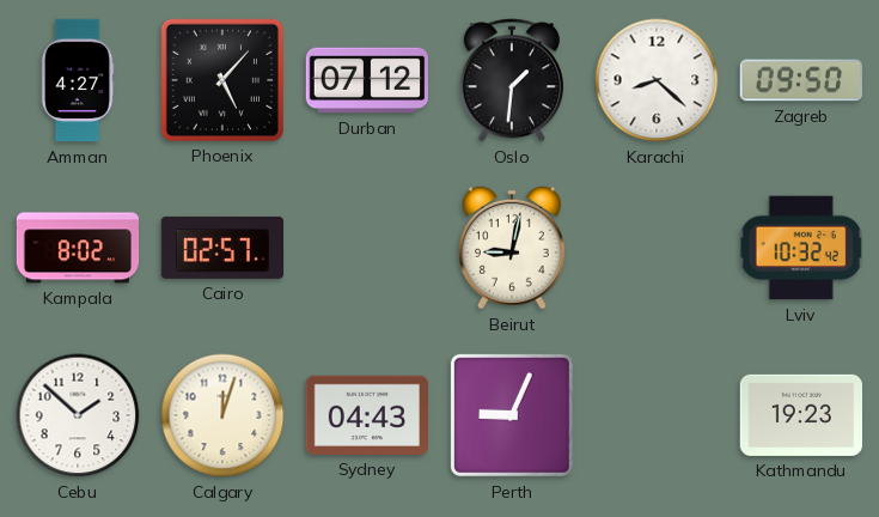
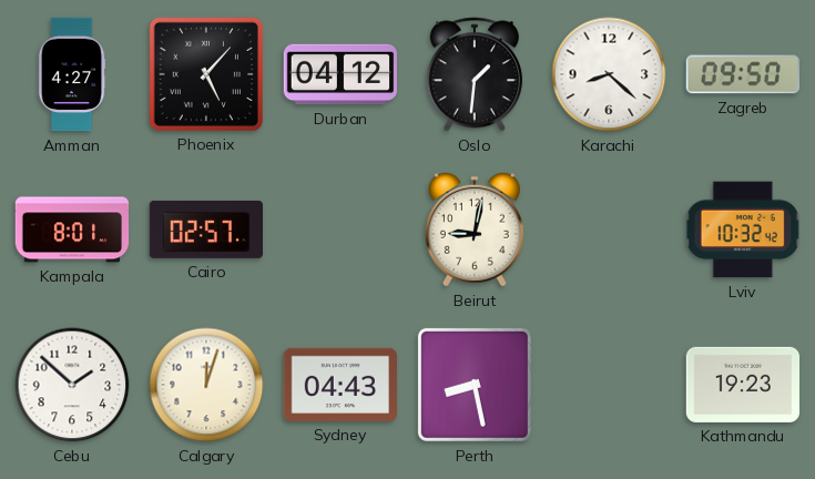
Durban: 07:12 -> 04:12
Kampala: 8:02 -> 8:01
Perth: 9:04 -> 8:28
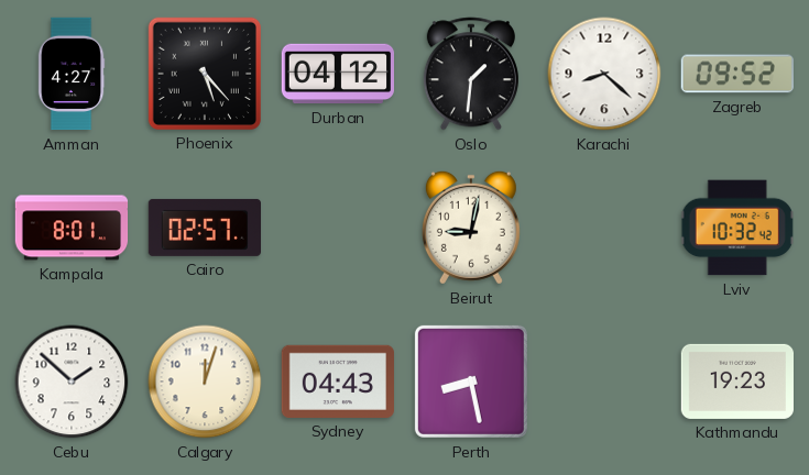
Phoenix: 5:07 -> 5:23
Zagreb: 09:50 -> 09:52
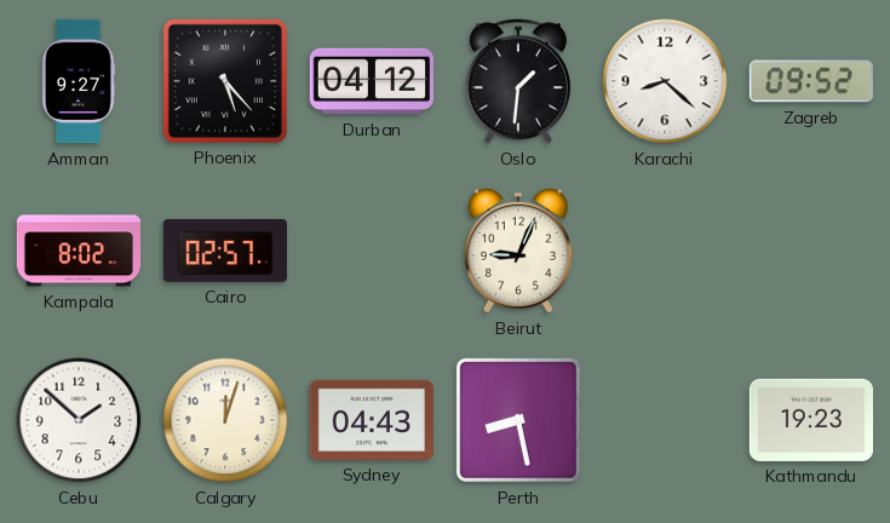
Amman: 4:27 -> 9:27
Kampala: 8:01 -> 8:02
Beirut: 9:02 -> 9:04
Lviv: 10:32 -> none
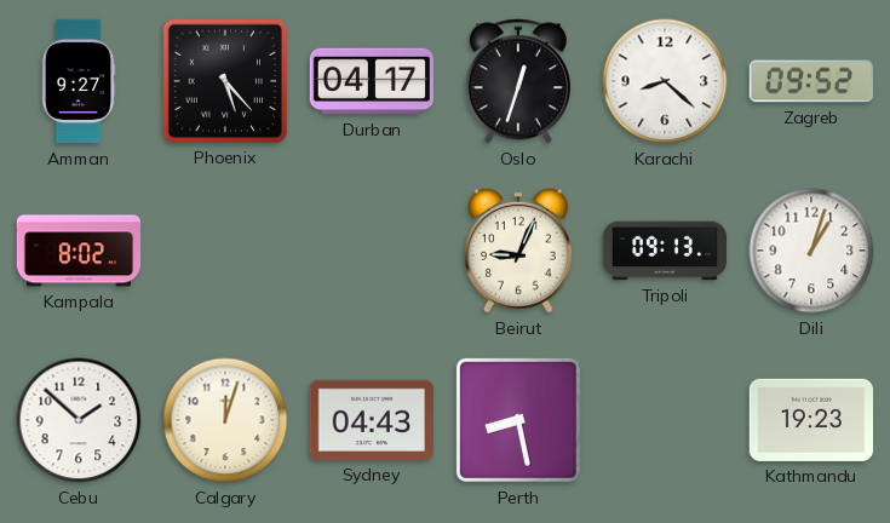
Durban: 04:12 -> 04:17
Oslo: 1:31 -> 12:33
Cairo: 02:57 -> none
Tripoli: none -> 09:13
Dili: none -> 1:03
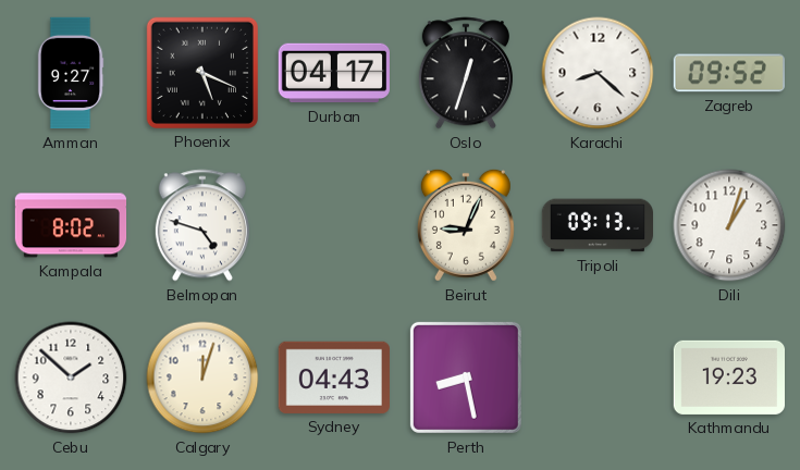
Phoenix: 5:23 -> 5:19
Belmopan: none -> 4:48
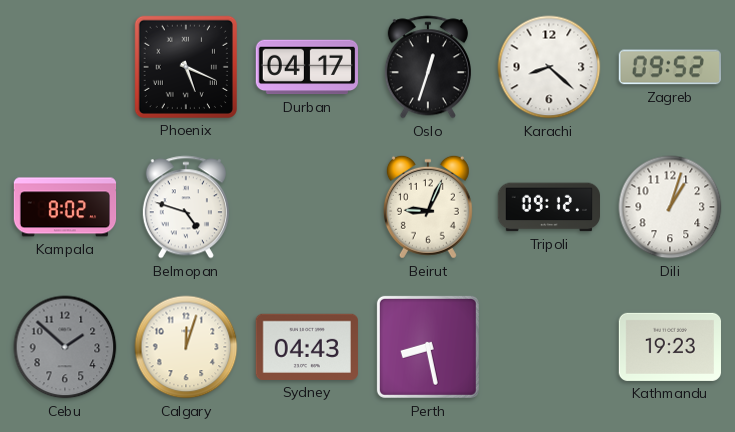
Amman: 9:27 -> none
Tripoli: 09:13 -> 09:12
Cebu dial: white -> grey
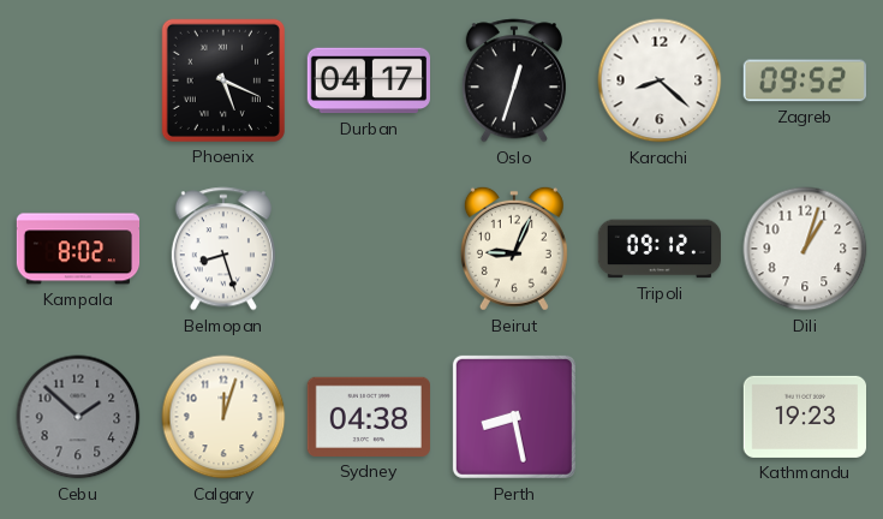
Belmopan: 4:48 -> 8:27
Sydney: 04:43 -> 04:38
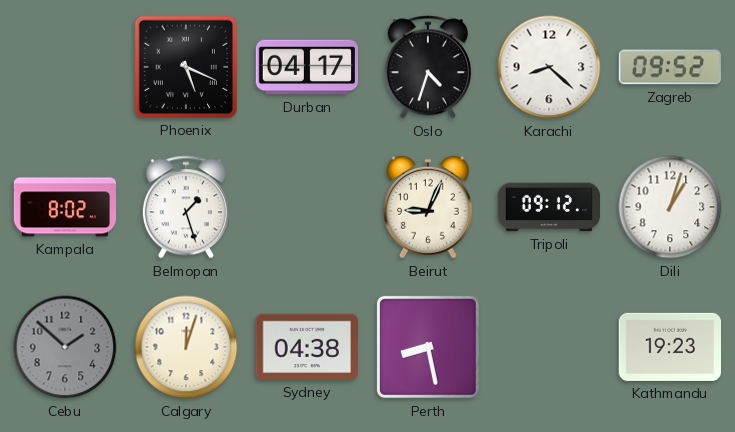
Oslo: 12:33 -> 4:33
Belmopan: 8:27 -> 1:27
